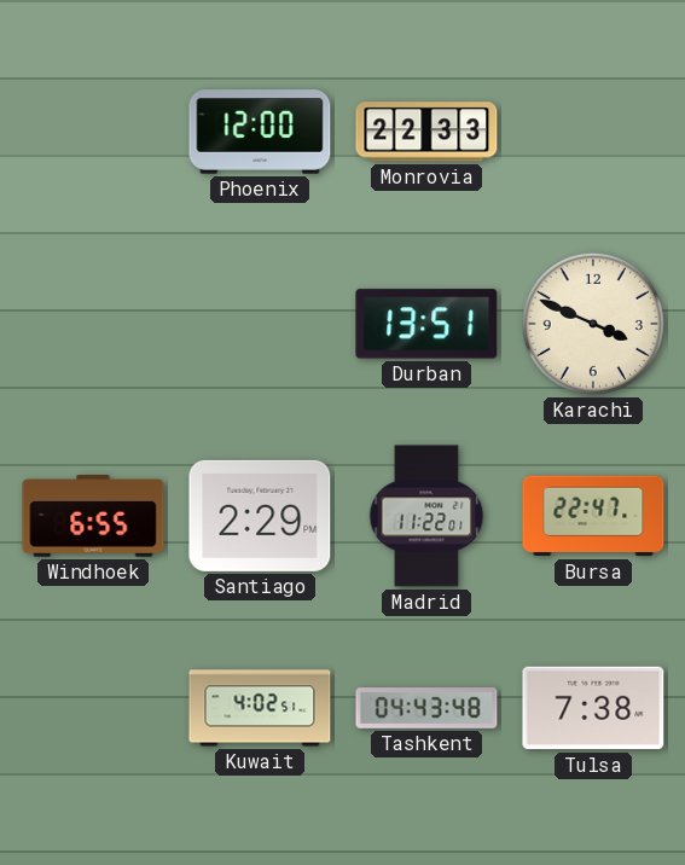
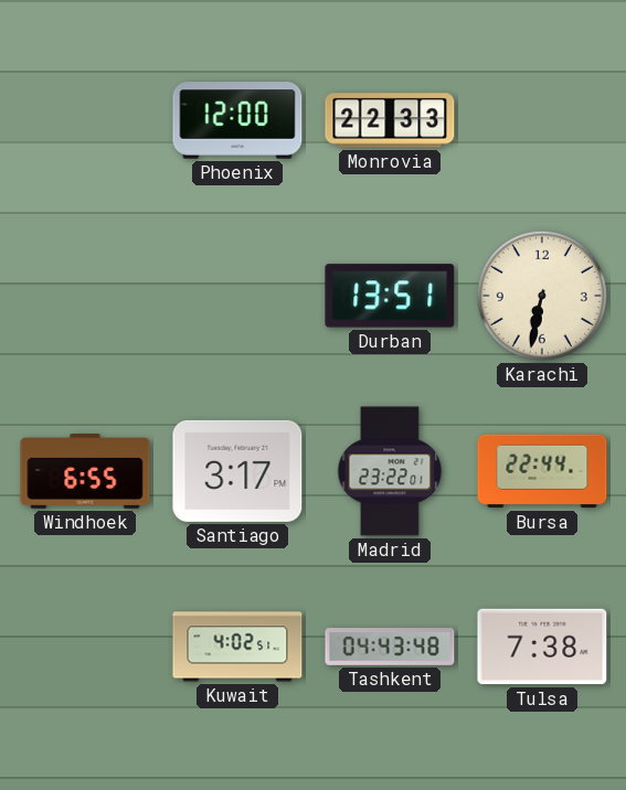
Karachi: 3:49 -> 6:32
Santiago: 2:29 -> 3:17
Madrid: 11:22 -> 23:22
Bursa: 22:47 -> 22:44
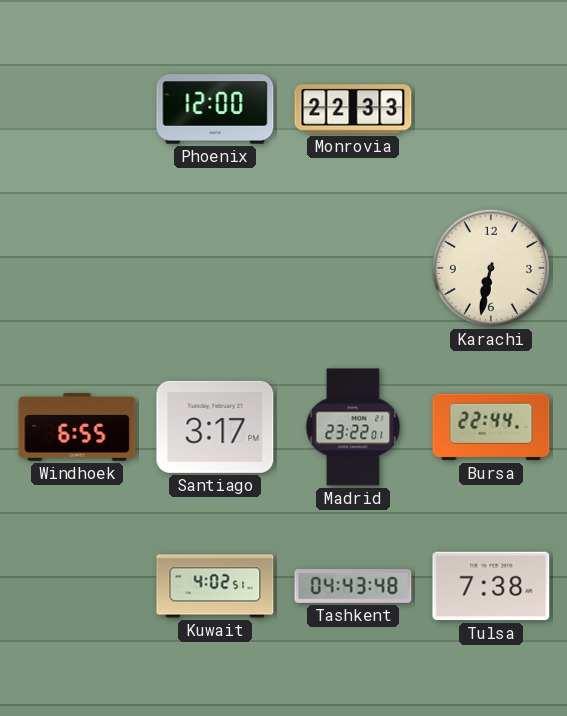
Durban: 13:51 -> none
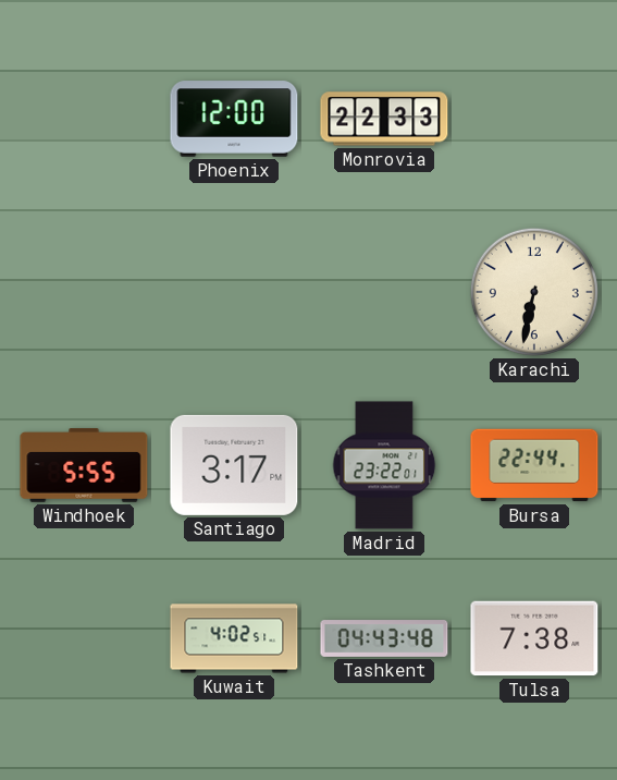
Windhoek: 6:55 -> 5:55
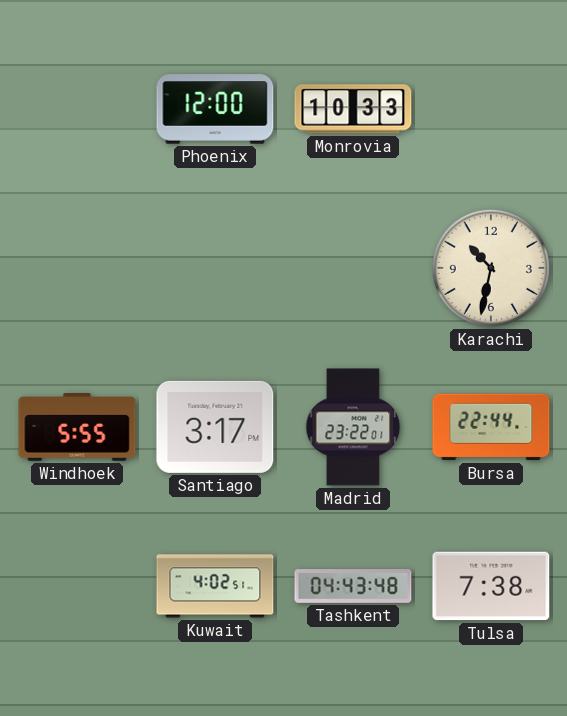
Monrovia: 22:33 -> 10:33
Karachi: 6:32 -> 10:32
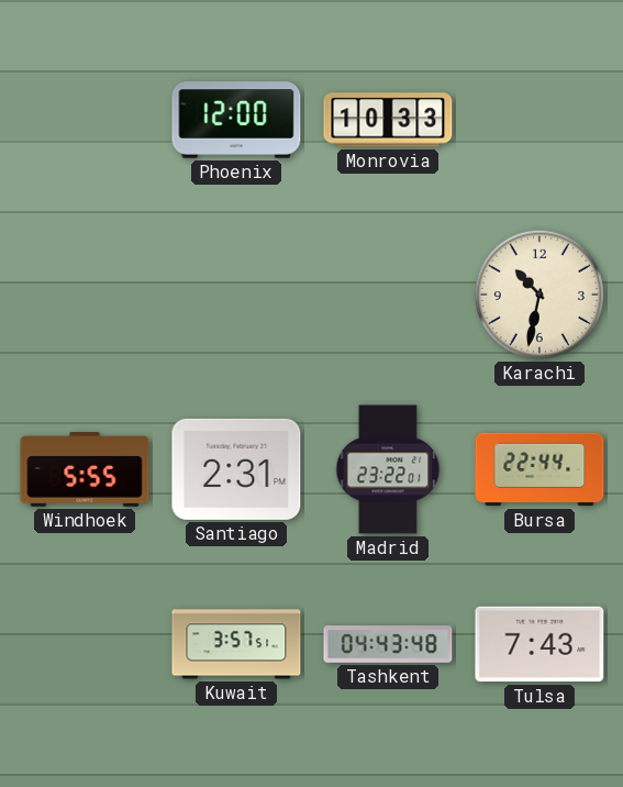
Santiago: 3:17 -> 2:31
Kuwait: 4:02 -> 3:57
Tulsa: 7:38 -> 7:43
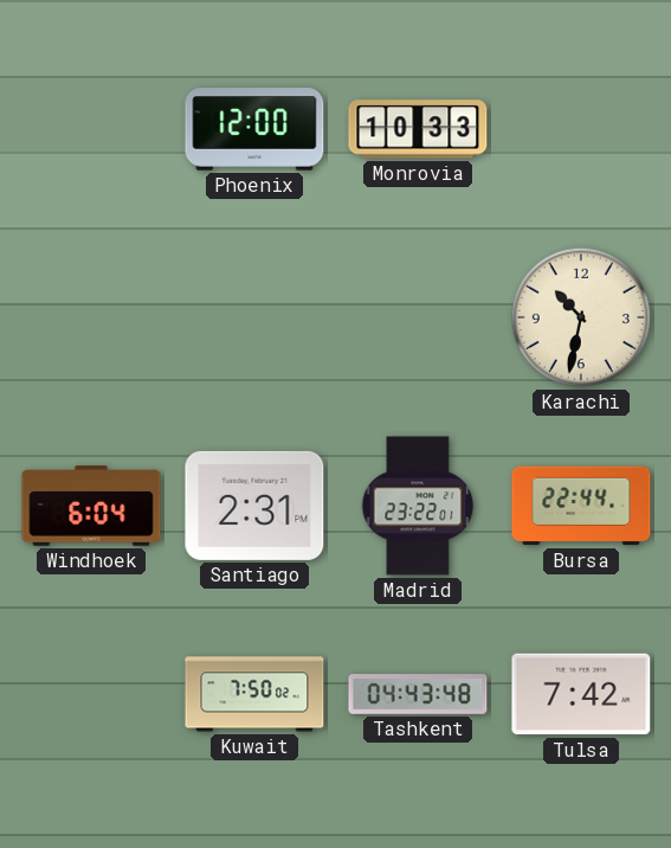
Windhoek: 5:55 -> 6:04
Kuwait: 3:57 -> 7:50
Tulsa: 7:43 -> 7:42
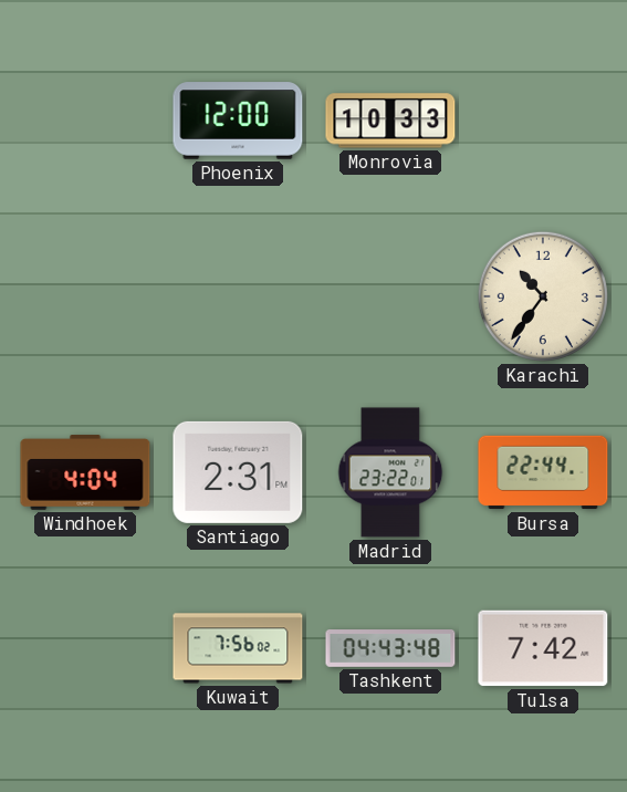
Karachi: 10:32 -> 10:36
Windhoek: 6:04 -> 4:04
Kuwait: 7:50 -> 7:56
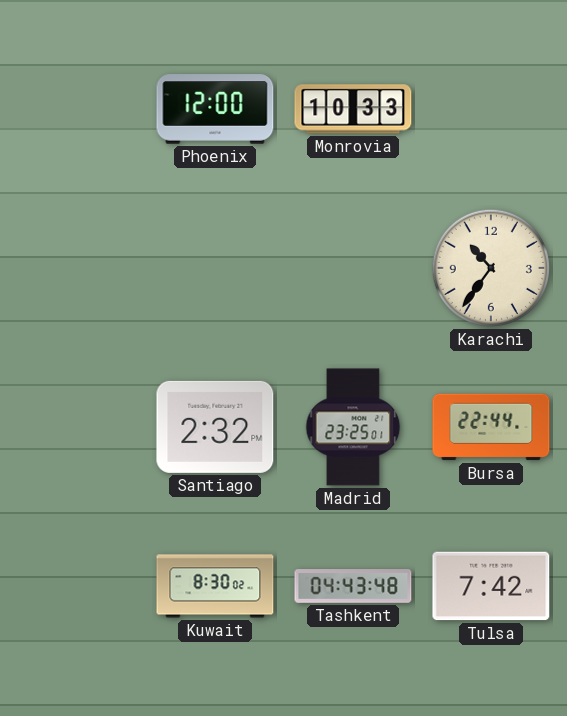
Windhoek: 4:04 -> none
Santiago: 2:31 -> 2:32
Madrid: 23:22 -> 23:25
Kuwait: 7:56 -> 8:30
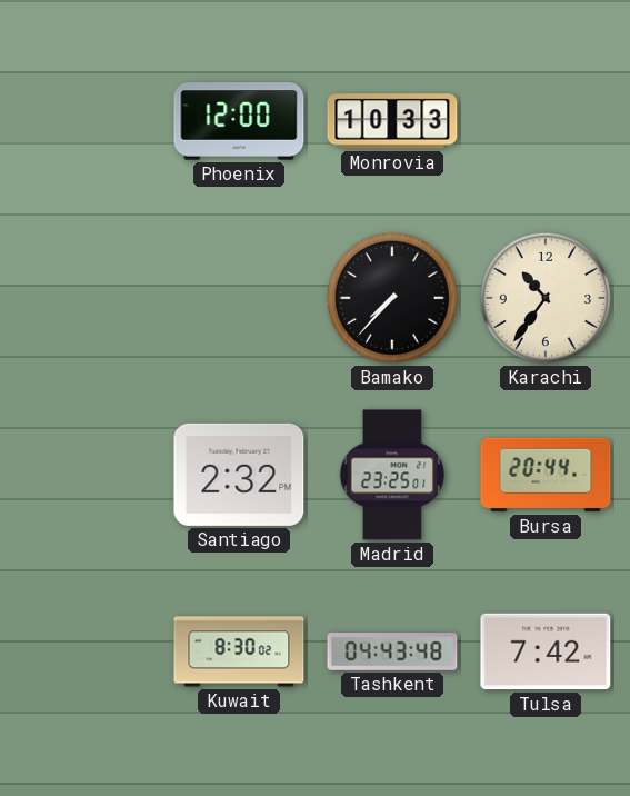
Bamako: none -> 7:37
Bursa: 22:44 -> 20:44
